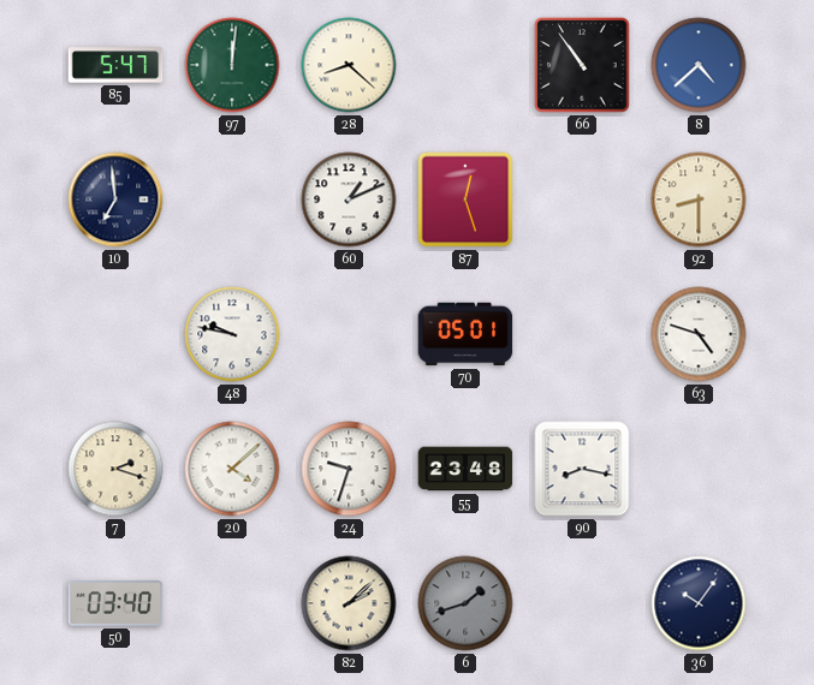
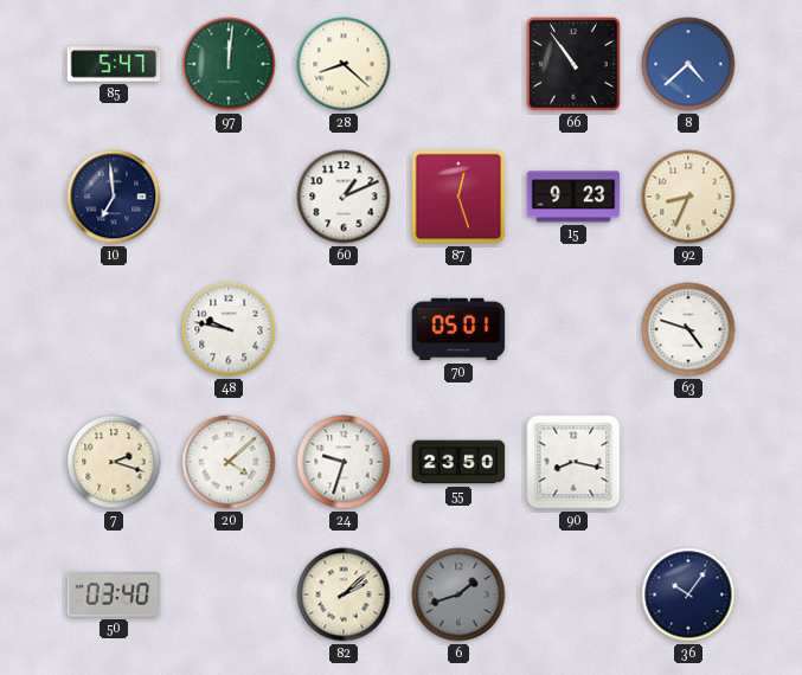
15: none -> 9:23
92: 8:30 -> 8:34
55: 23:48 -> 23:50
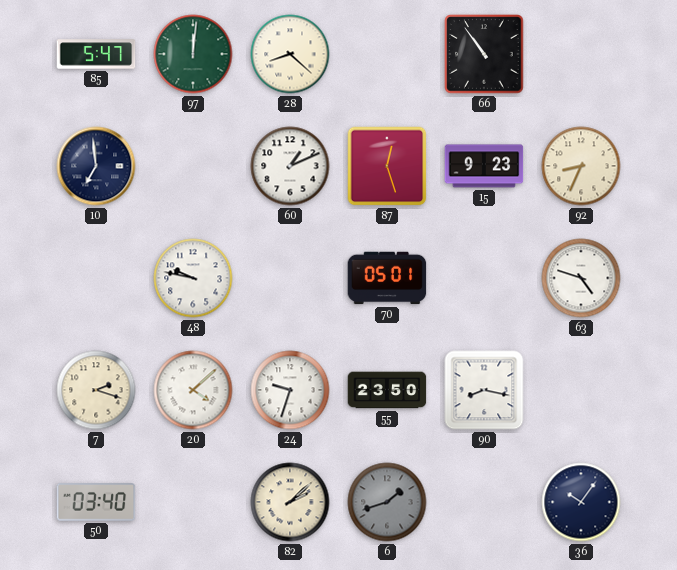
8: 4:38 -> none
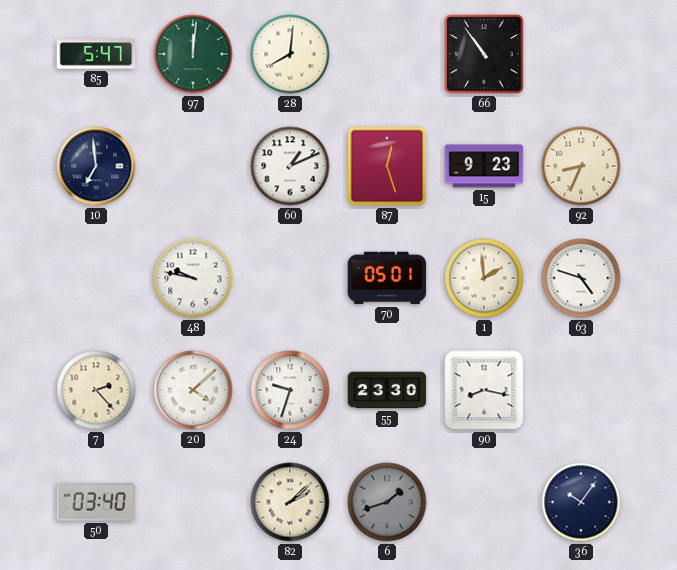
28: 8:22 -> 8:01
1: none -> 1:59
7: 2:18 -> 2:23
55: 23:50 -> 23:30
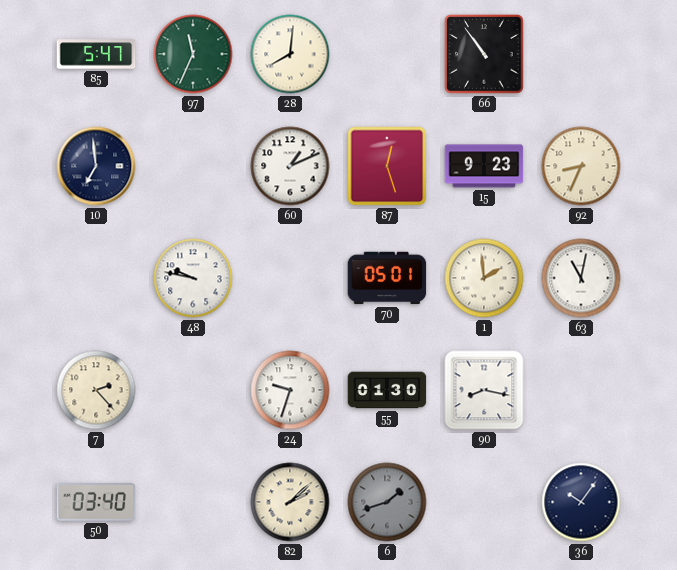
97: 12:01 -> 11:34
63: 4:48 -> 11:02
20: 4:08 -> none
55: 23:30 -> 01:30
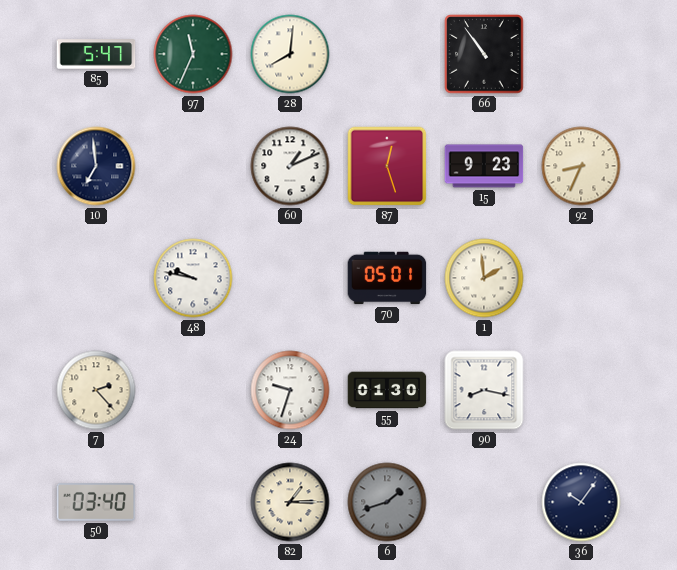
63: 11:02 -> none
82: 2:08 -> 1:15
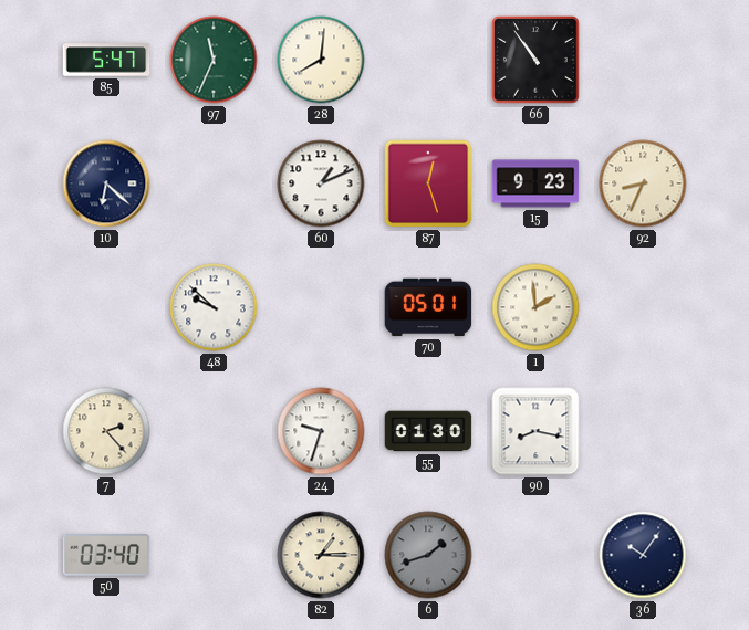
10: 6:59 -> 6:22
48: 9:47 -> 9:52
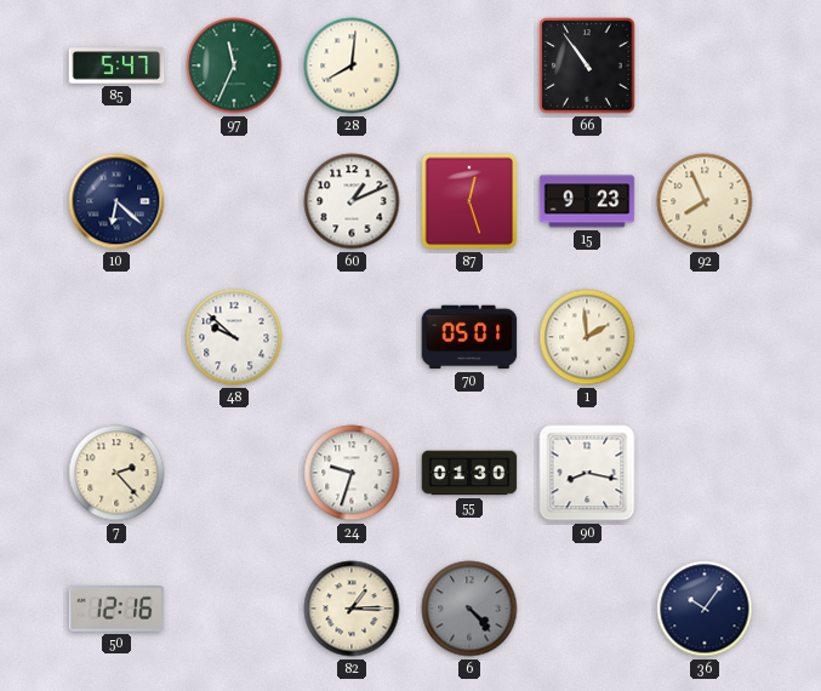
92: 8:34 -> 7:56
50: 03:40 -> 12:16
6: 1:42 -> 4:23
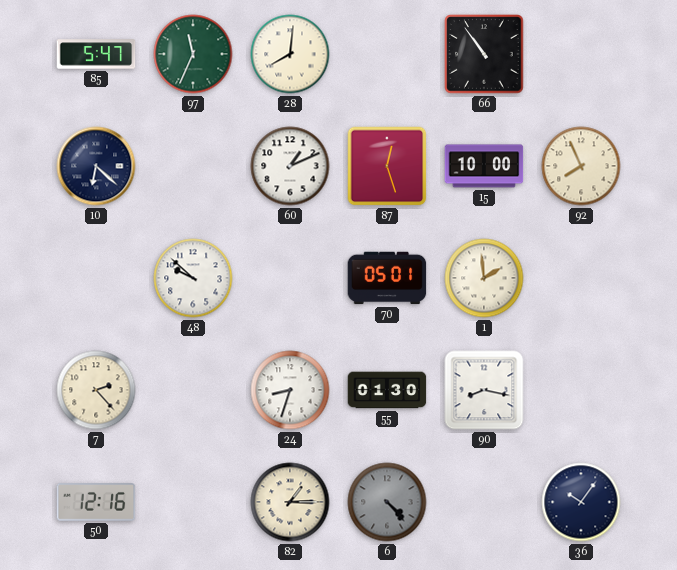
15: 9:23 -> 10:00
24: 9:33 -> 8:33
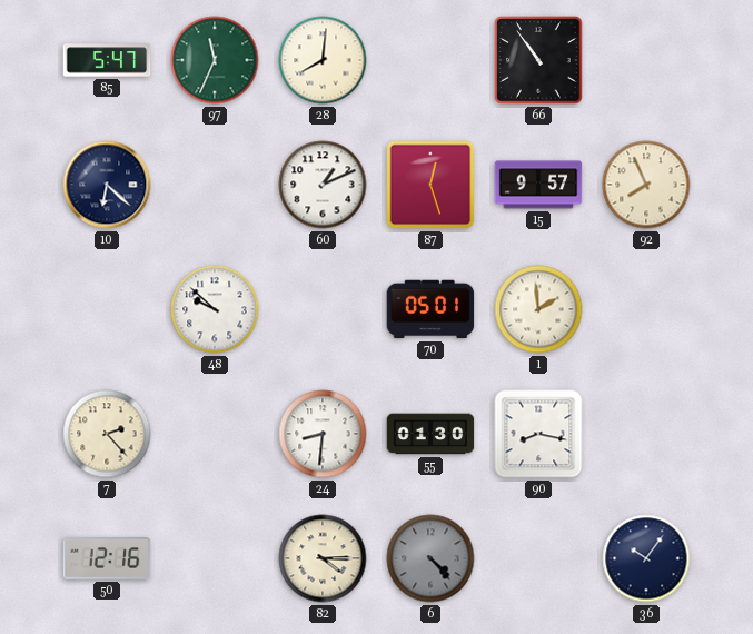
15: 10:00 -> 9:57
24: 8:33 -> 8:31
82: 1:15 -> 4:15
